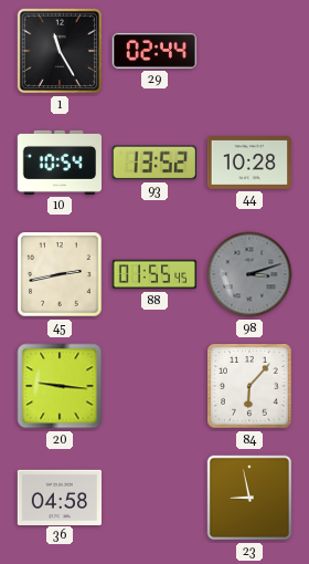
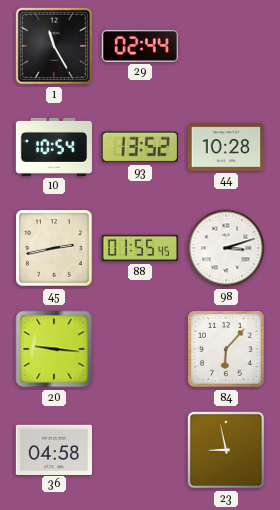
98 dial: grey -> white
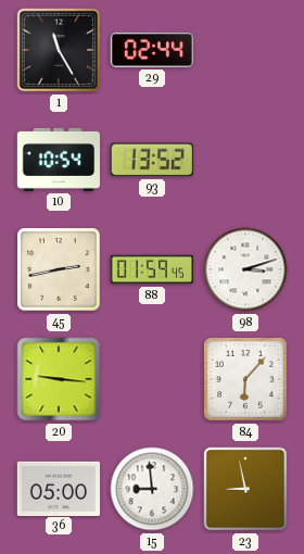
44: 10:28 -> none
88: 01:55 -> 01:59
36: 04:58 -> 05:00
15: none -> 8:59
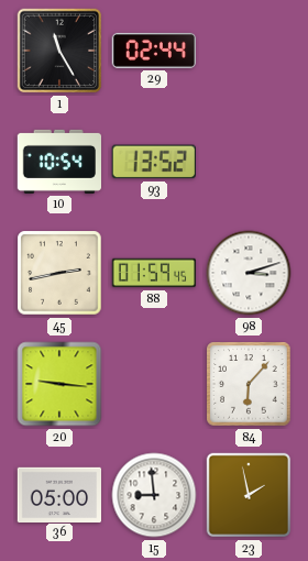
23: 8:58 -> 1:58
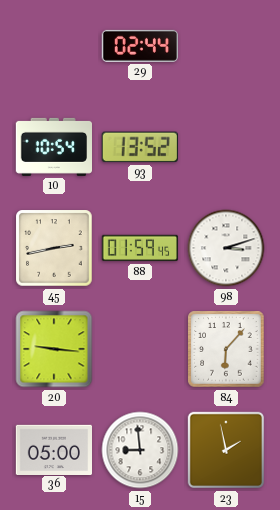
1: 11:25 -> none
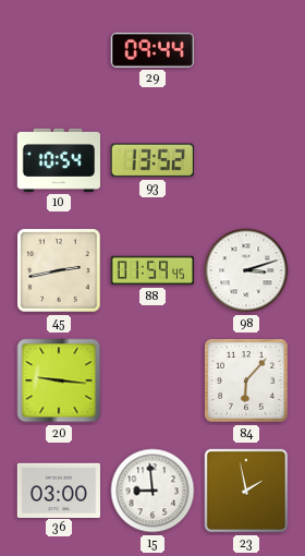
29: 02:44 -> 09:44
36: 05:00 -> 03:00
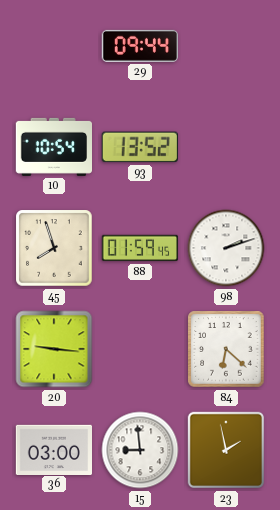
45: 2:43 -> 7:57
98: 3:12 -> 2:12
84: 6:07 -> 6:22
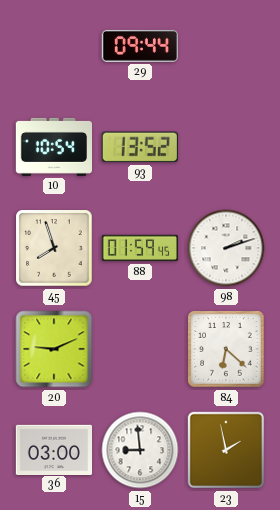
20: 9:16 -> 9:11
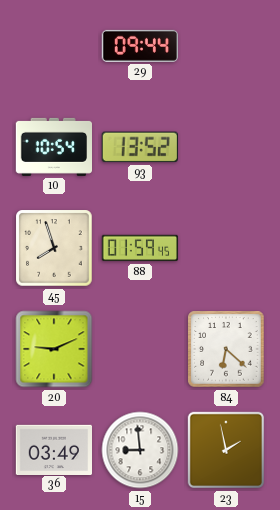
98: 2:12 -> none
36: 03:00 -> 03:49
